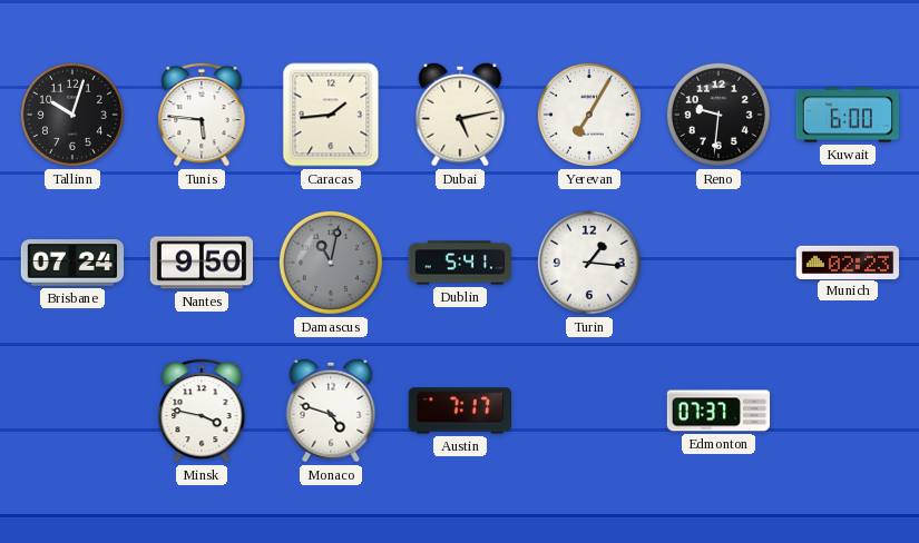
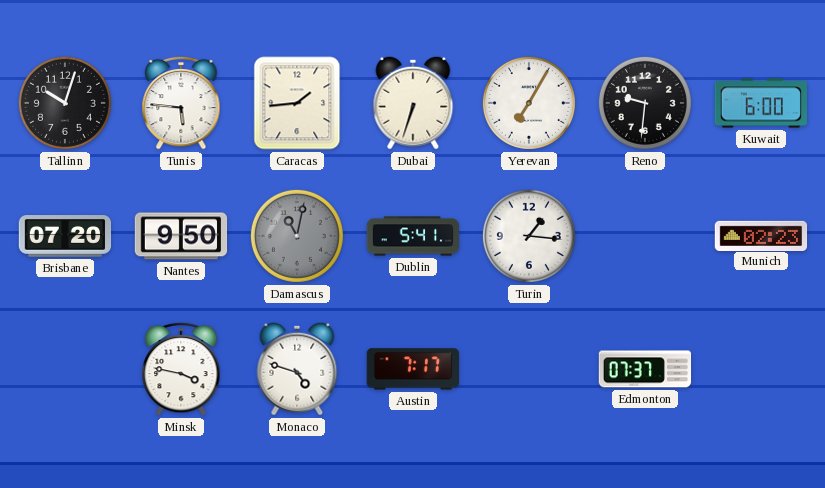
Dubai: 5:13 -> 6:33
Brisbane: 07:24 -> 07:20
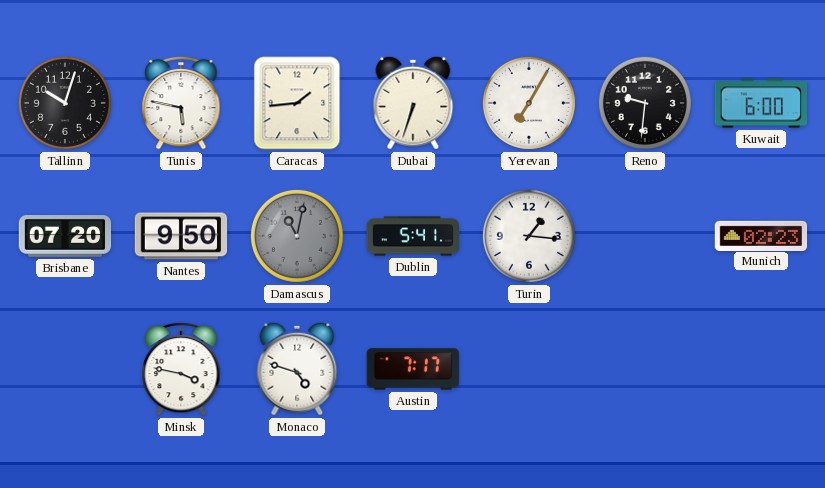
Tunis: 5:46 -> 5:47
Edmonton: 07:37 -> none
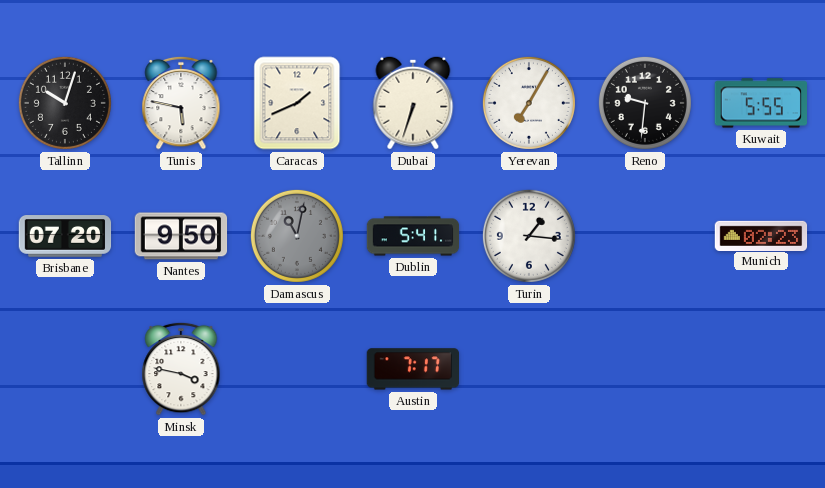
Caracas: 1:44 -> 1:41
Kuwait: 6:00 -> 5:55
Monaco: 4:48 -> none
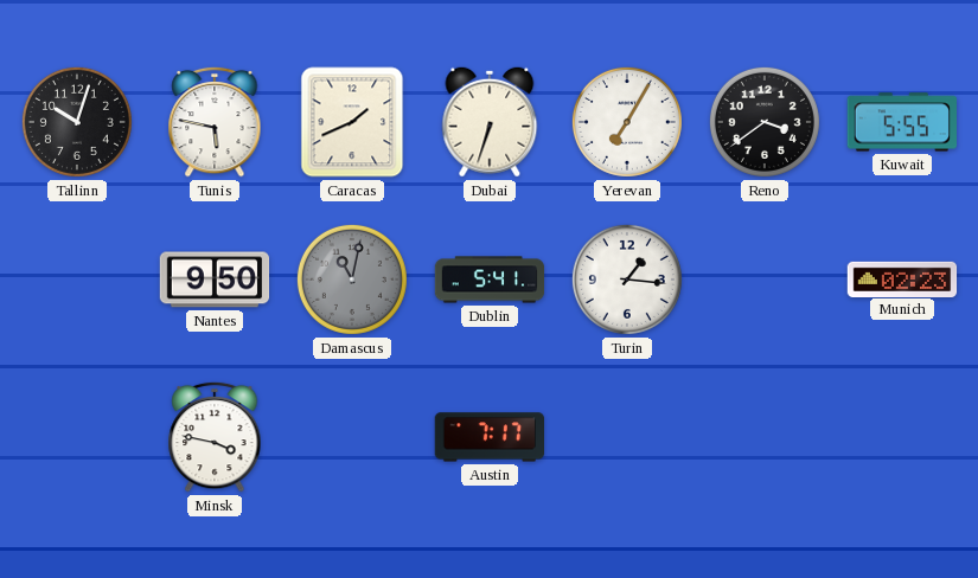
Reno: 9:31 -> 3:39
Brisbane: 07:20 -> none
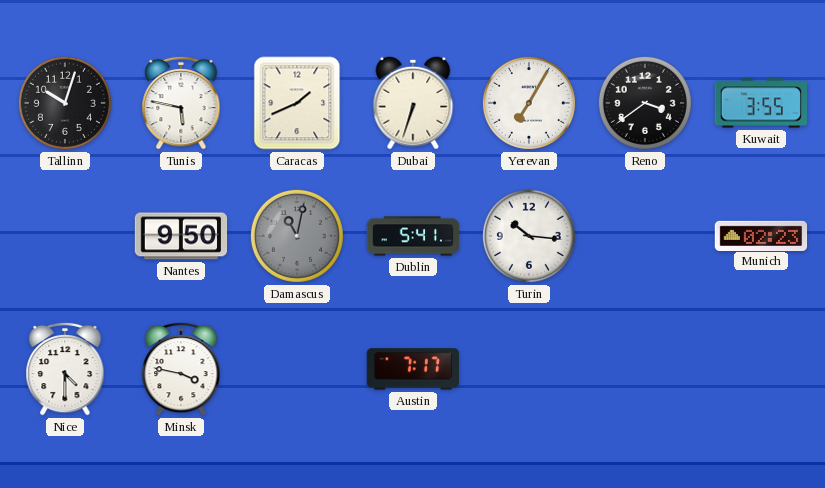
Kuwait: 5:55 -> 3:55
Turin: 1:16 -> 10:16
Nice: none -> 4:30
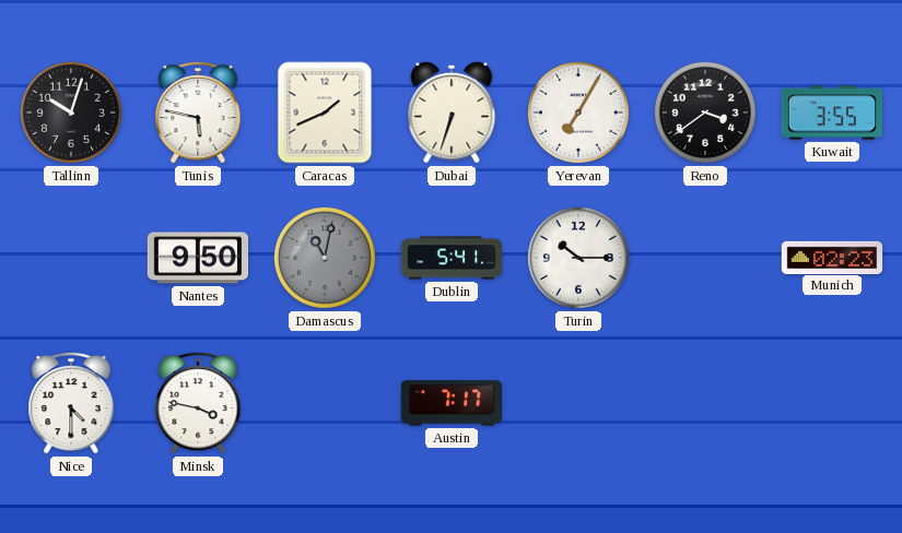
Turin: 10:16 -> 10:15
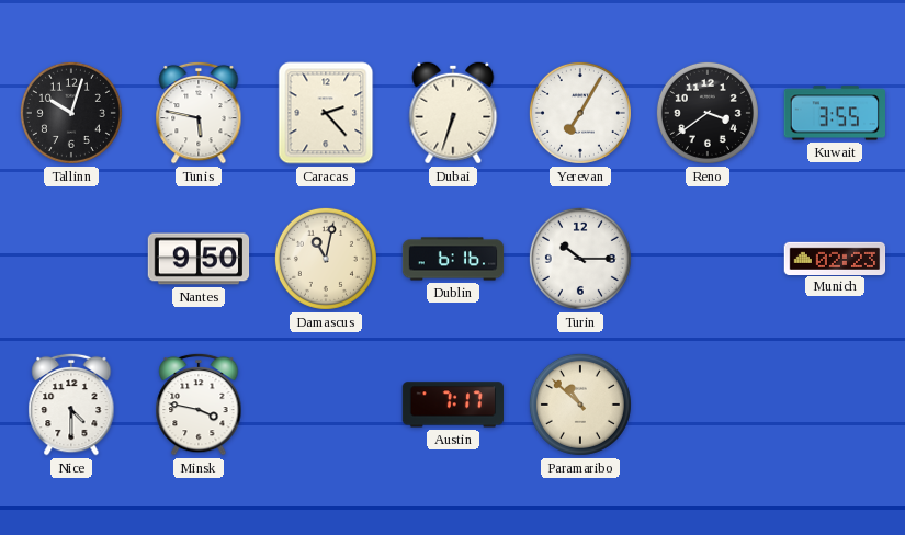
Caracas: 1:41 -> 2:23
Damascus dial: grey -> cream
Dublin: 5:41 -> 6:16
Paramaribo: none -> 10:52
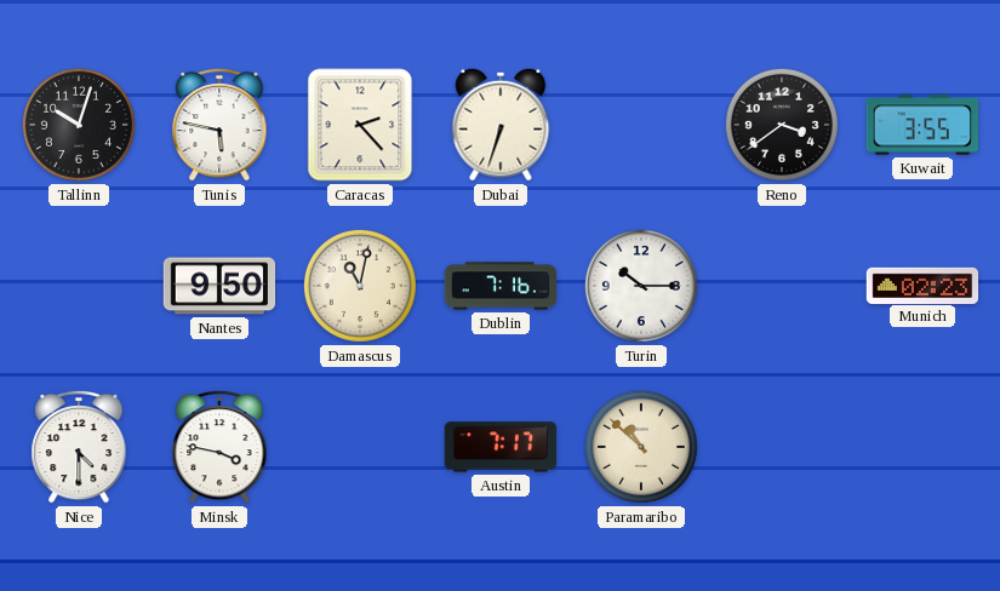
Yerevan: 7:05 -> none
Dublin: 6:16 -> 7:16
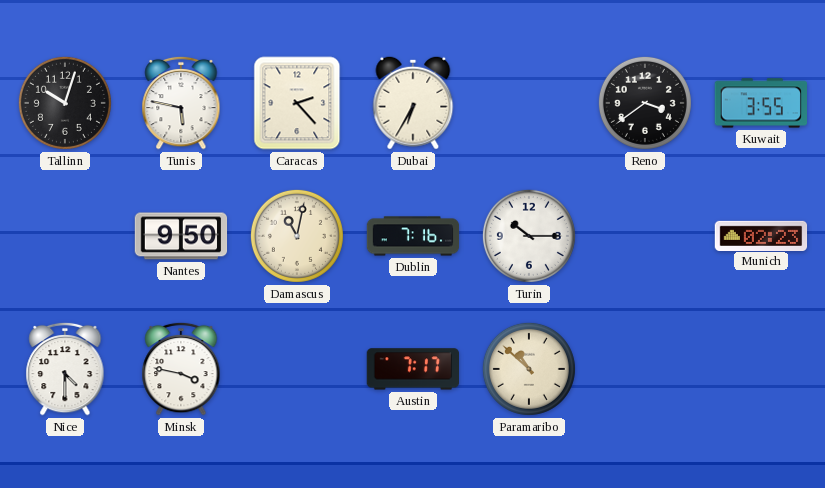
Dubai: 6:33 -> 6:35
